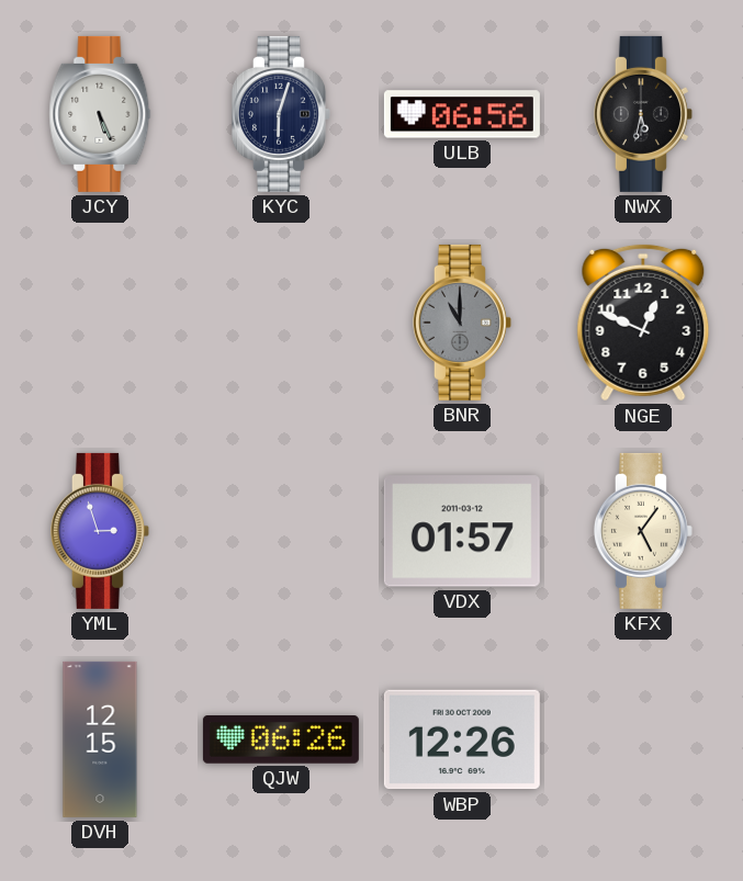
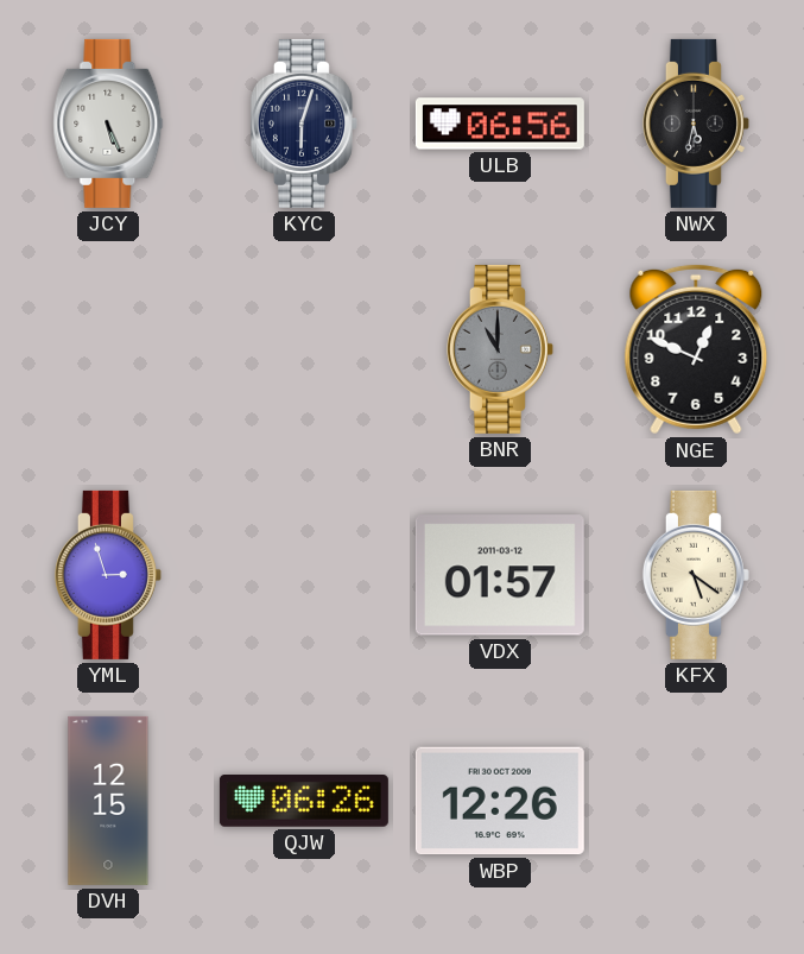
KFX: 5:06 -> 5:21
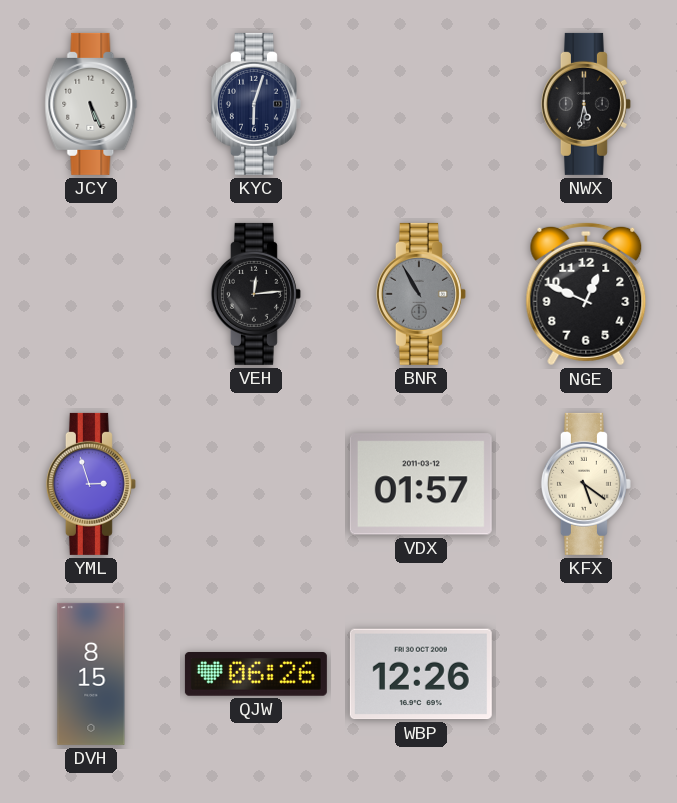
ULB: 06:56 -> none
VEH: none -> 12:14
BNR: 11:00 -> 10:55
DVH: 12:15 -> 8:15
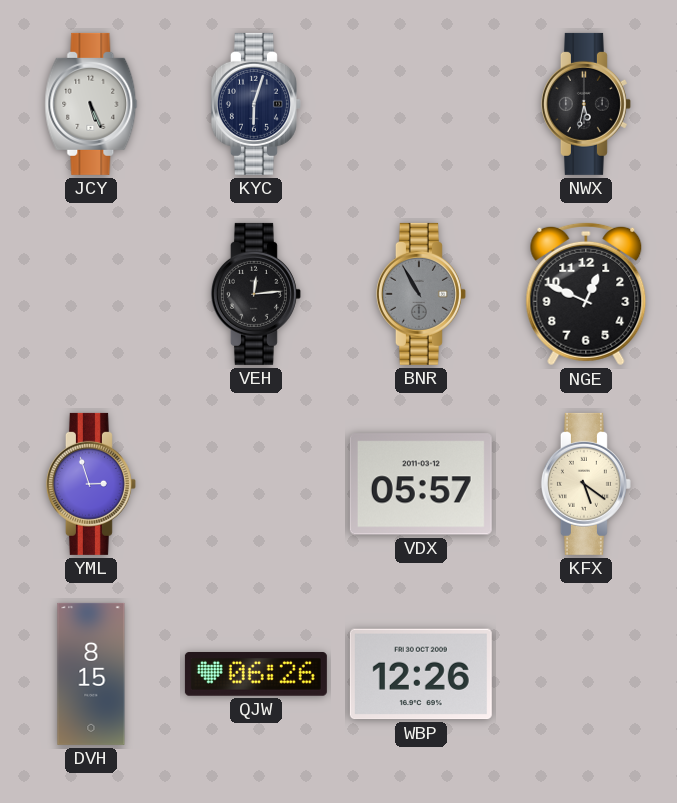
VDX: 01:57 -> 05:57
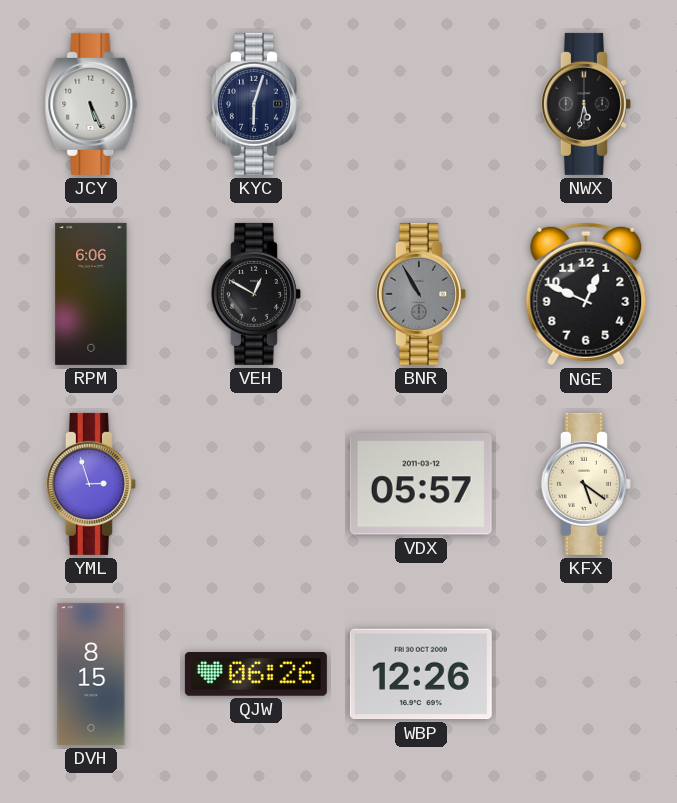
RPM: none -> 6:06
VEH: 12:14 -> 12:50
